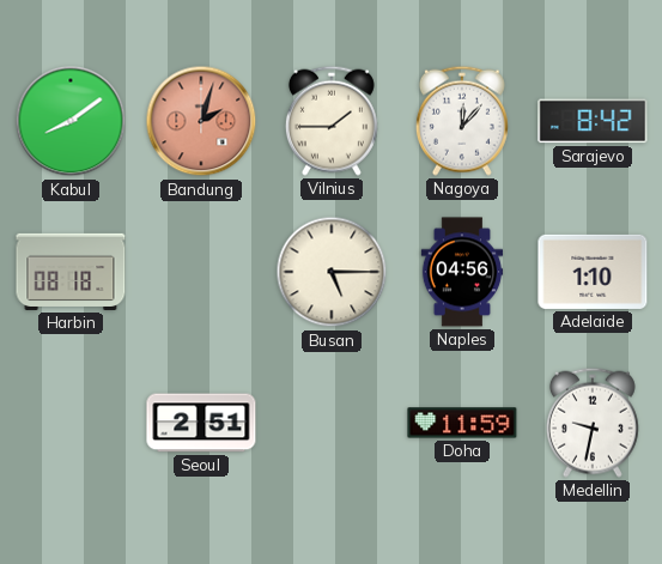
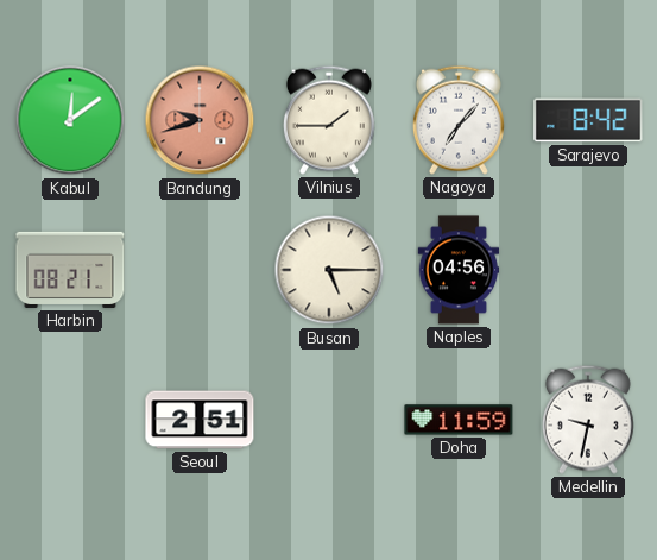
Kabul: 8:09 -> 12:09
Bandung: 2:03 -> 9:42
Nagoya: 12:07 -> 7:07
Harbin: 08:18 -> 08:21
Adelaide: 1:10 -> none
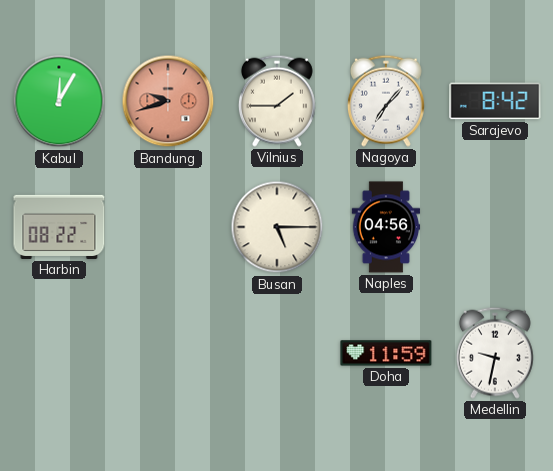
Kabul: 12:09 -> 12:05
Harbin: 08:21 -> 08:22
Seoul: 2:51 -> none
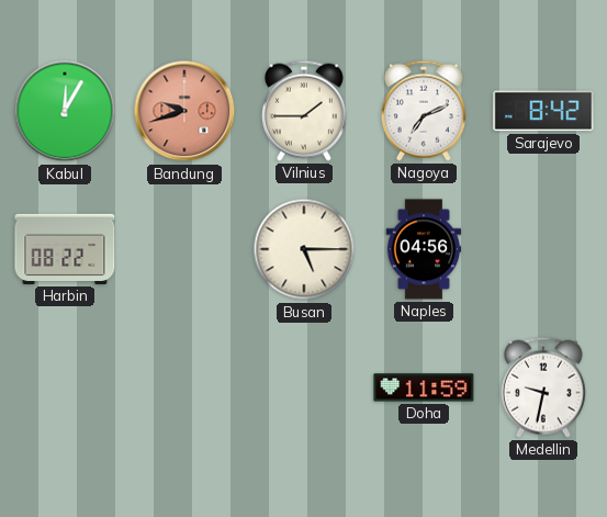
Nagoya: 7:07 -> 7:11
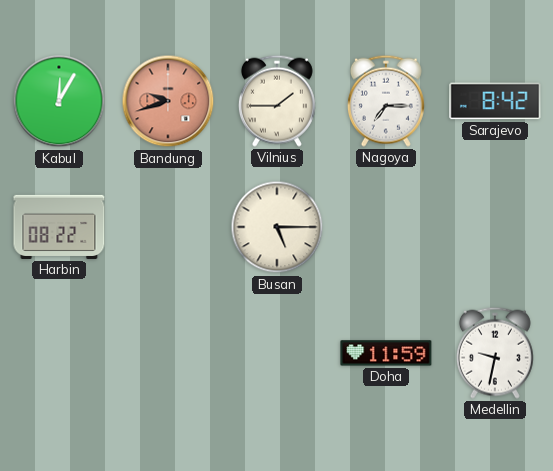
Nagoya: 7:11 -> 7:15
Naples: 04:56 -> none
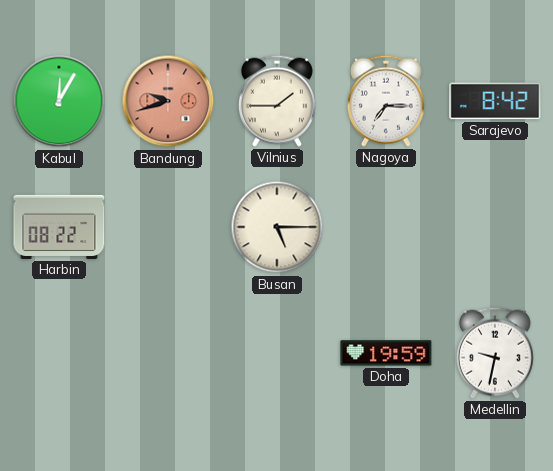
Doha: 11:59 -> 19:59
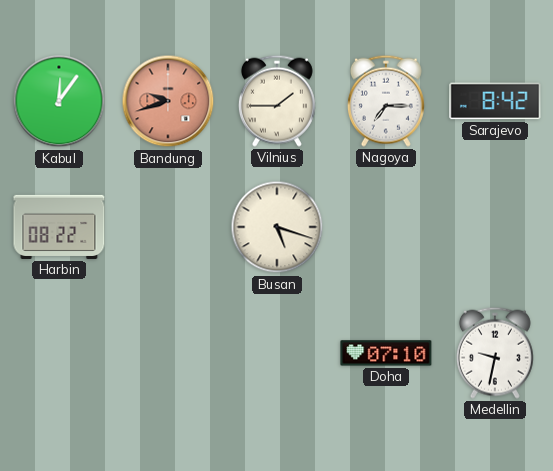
Kabul: 12:05 -> 12:06
Busan: 5:15 -> 5:18
Doha: 19:59 -> 07:10
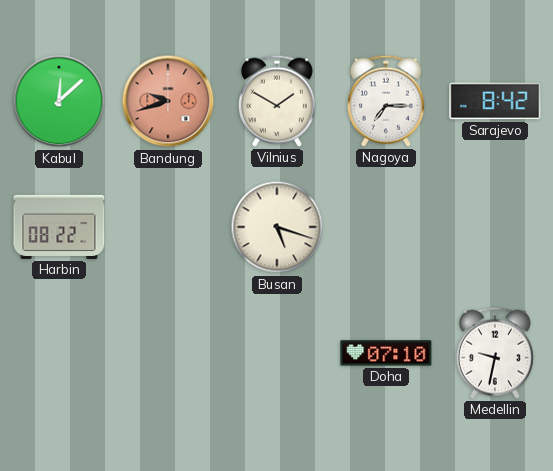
Kabul: 12:06 -> 12:08
Vilnius: 1:45 -> 1:50
